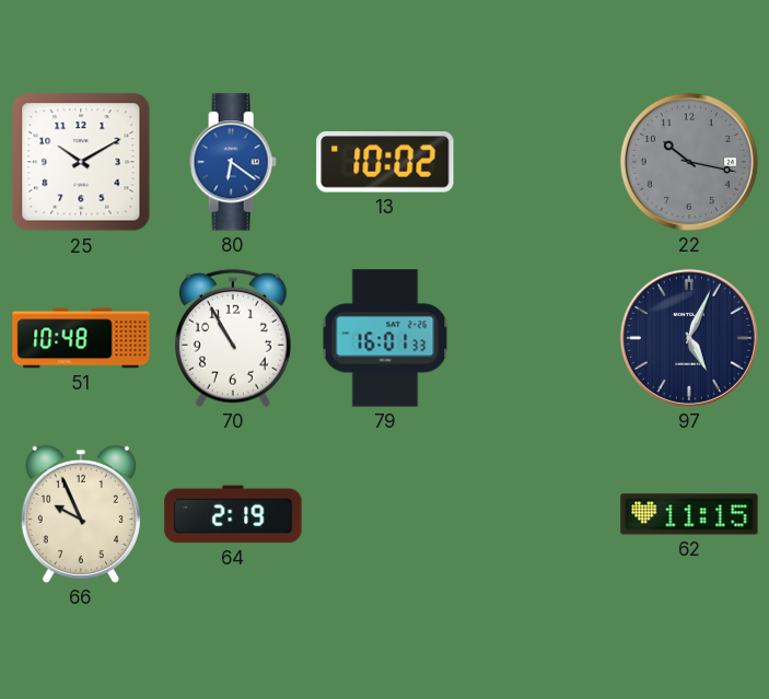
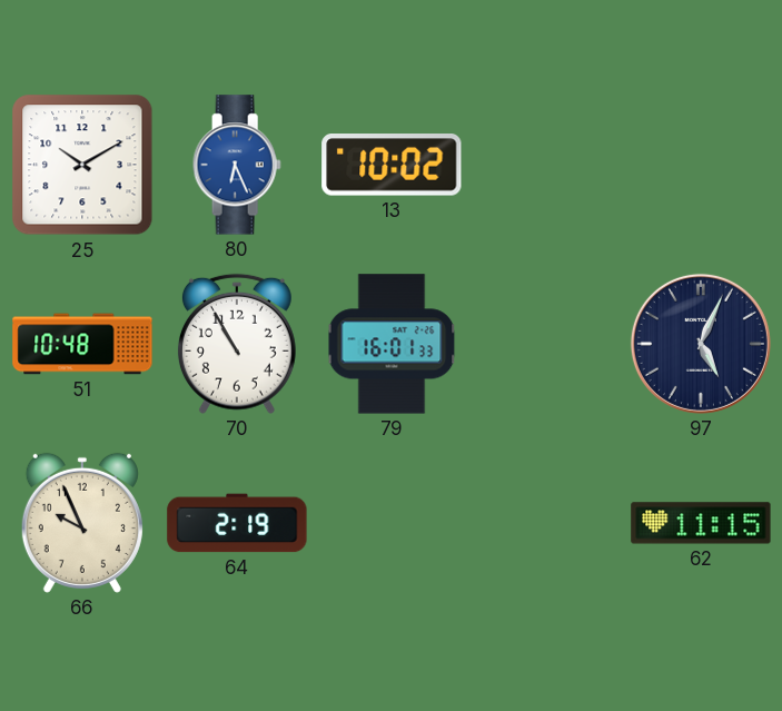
80: 6:21 -> 6:26
22: 10:17 -> none
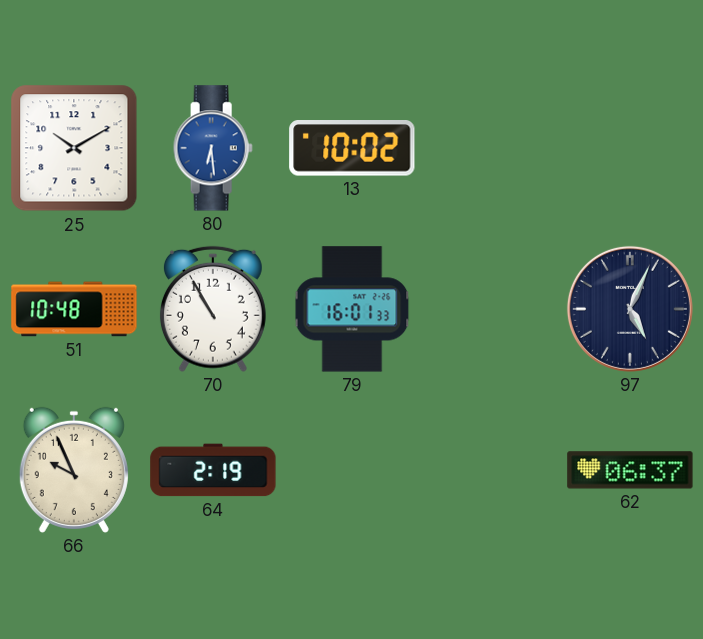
80: 6:26 -> 6:29
62: 11:15 -> 06:37
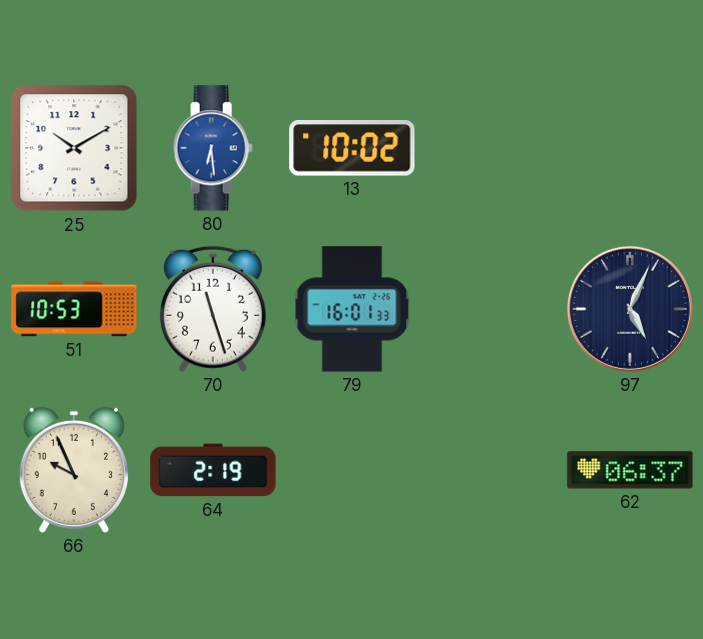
51: 10:48 -> 10:53
70: 10:55 -> 11:27
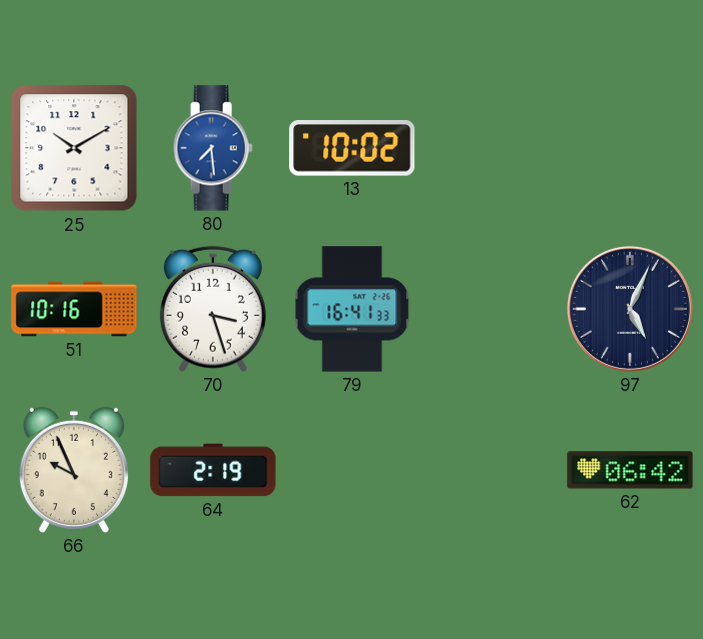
80: 6:29 -> 7:29
51: 10:53 -> 10:16
70: 11:27 -> 3:27
79: 16:01 -> 16:41
62: 06:37 -> 06:42
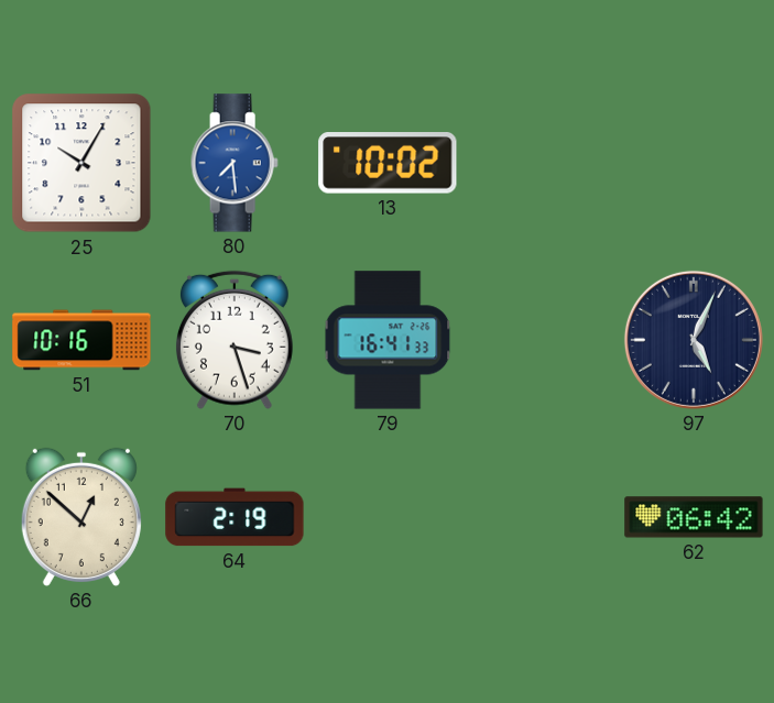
25: 10:10 -> 10:05
66: 9:56 -> 12:52
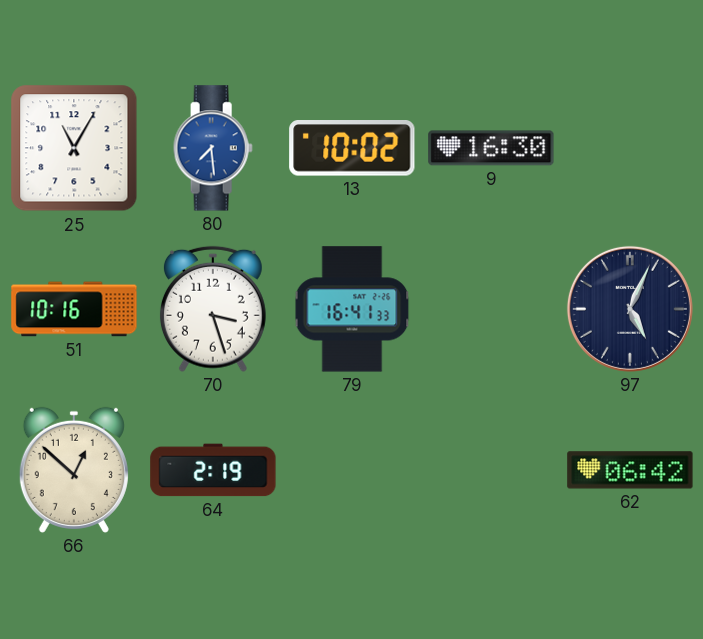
25: 10:05 -> 11:05
9: none -> 16:30
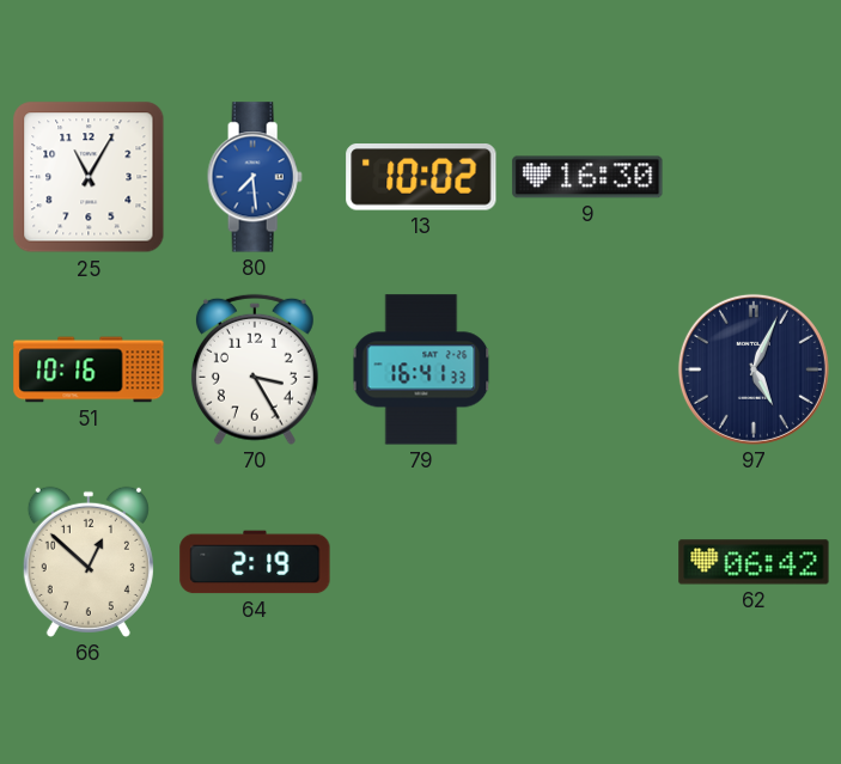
70: 3:27 -> 3:25
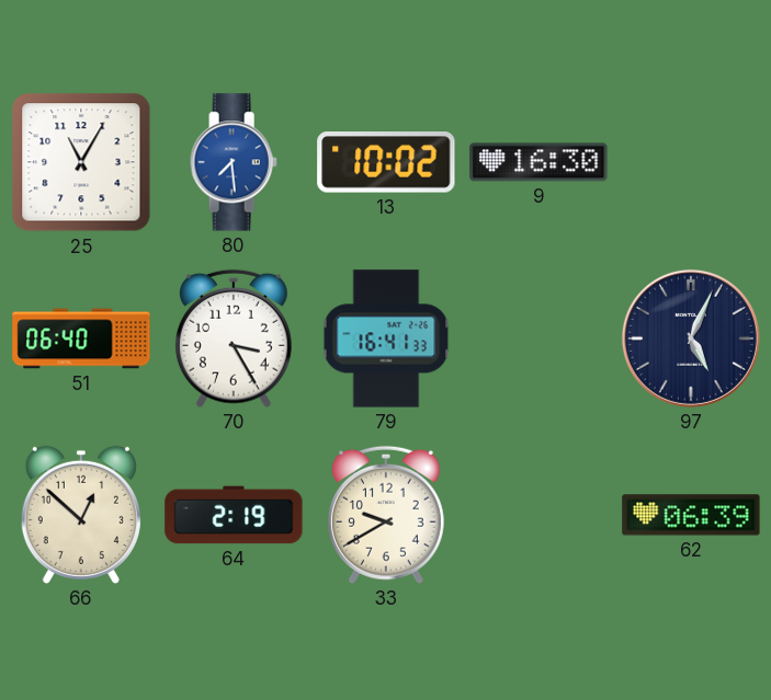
51: 10:16 -> 06:40
33: none -> 9:40
62: 06:42 -> 06:39
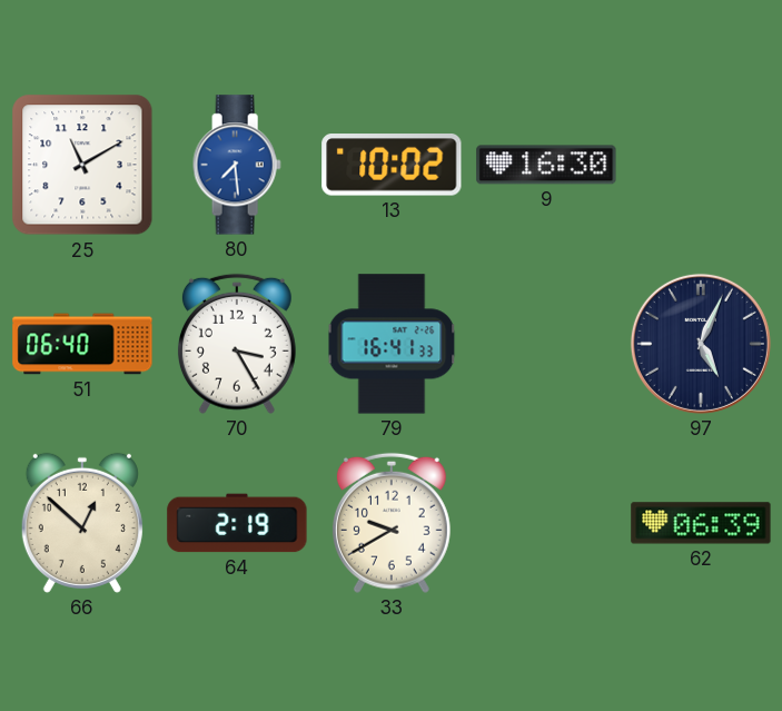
25: 11:05 -> 11:10
